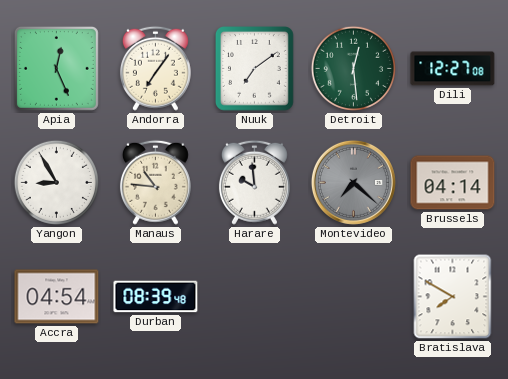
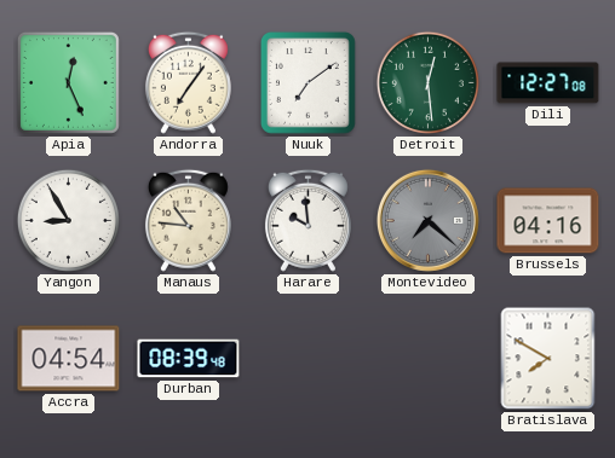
Brussels: 04:14 -> 04:16
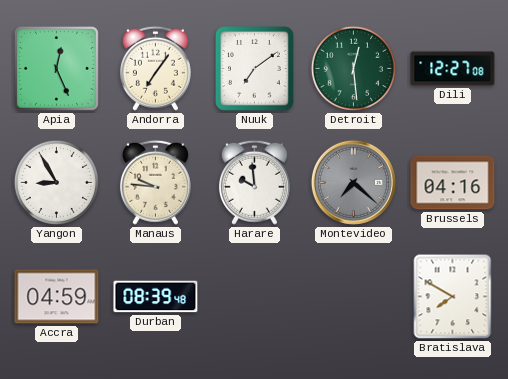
Manaus: 10:46 -> 9:46
Accra: 04:54 -> 04:59
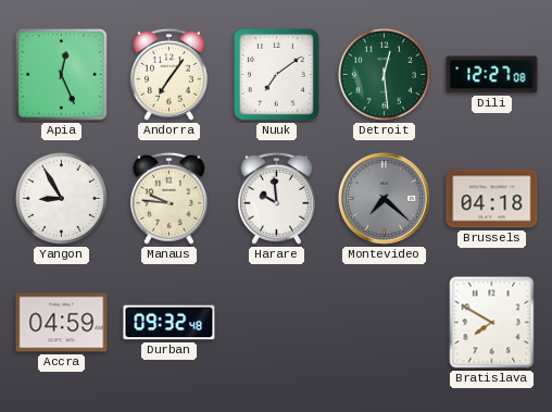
Brussels: 04:16 -> 04:18
Durban: 08:39 -> 09:32
